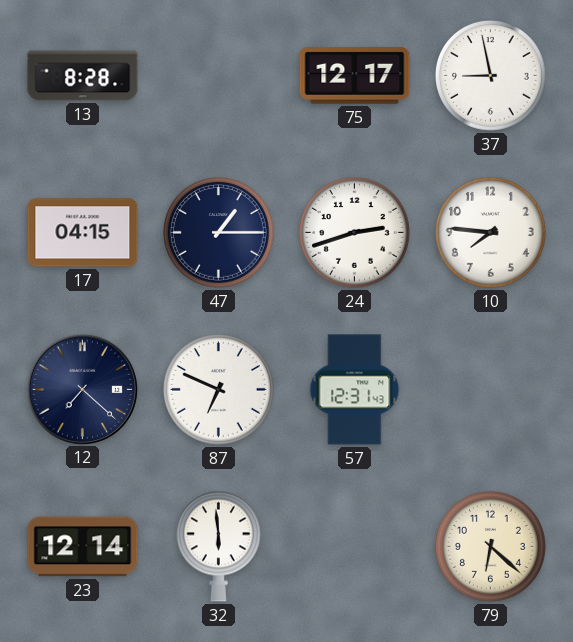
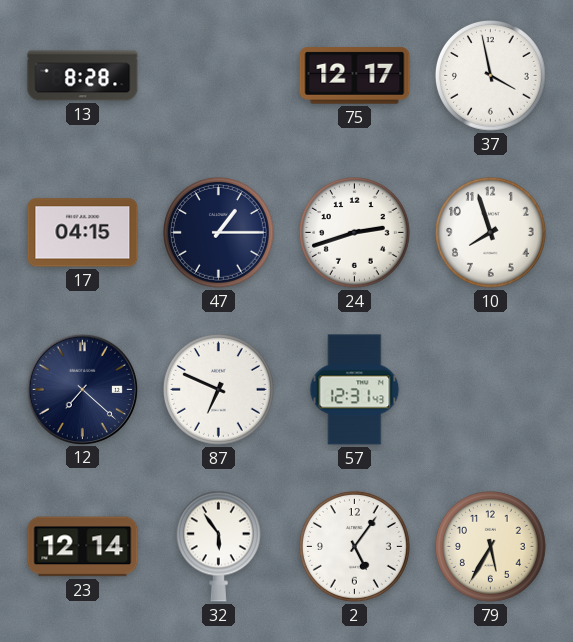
37: 8:58 -> 3:58
10: 7:46 -> 7:57
32: 5:59 -> 5:54
2: none -> 5:06
79: 6:22 -> 5:35
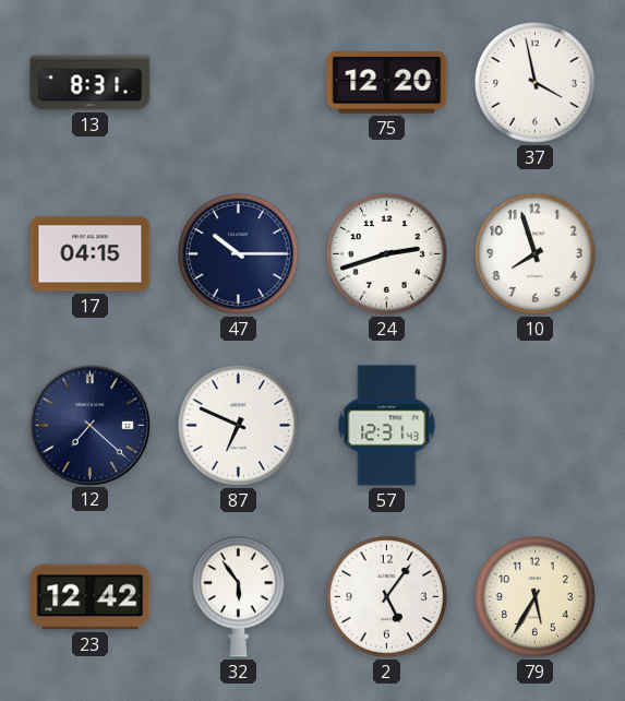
13: 8:28 -> 8:31
75: 12:17 -> 12:20
47: 1:15 -> 10:15
23: 12:14 -> 12:42
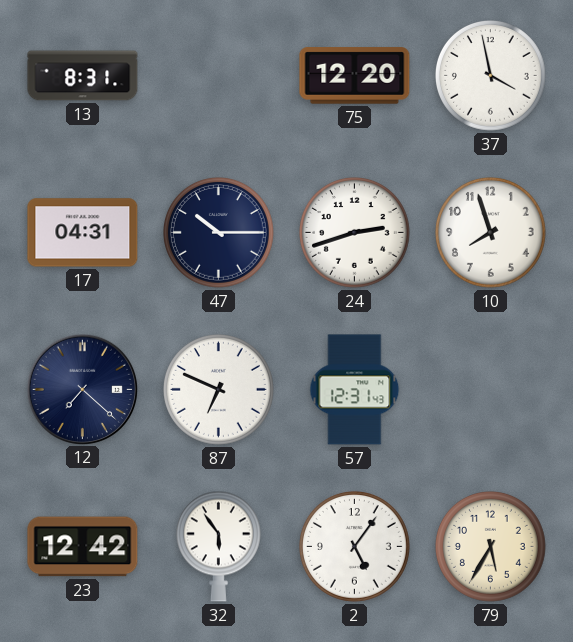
17: 04:15 -> 04:31
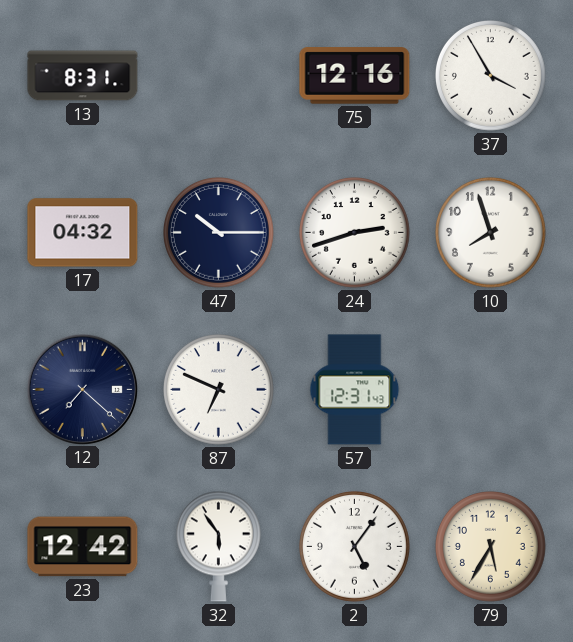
75: 12:20 -> 12:16
37: 3:58 -> 3:55
17: 04:31 -> 04:32
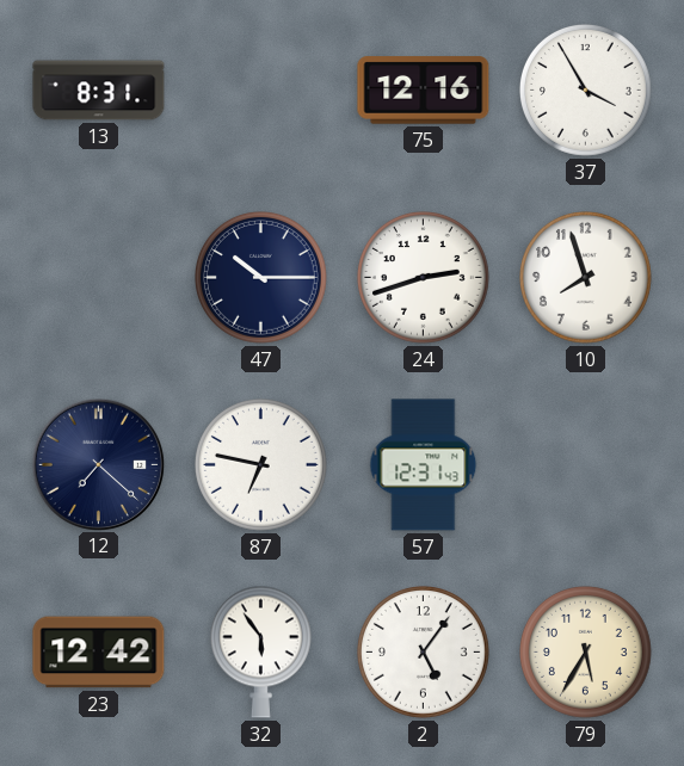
17: 04:32 -> none
87: 6:49 -> 6:47
